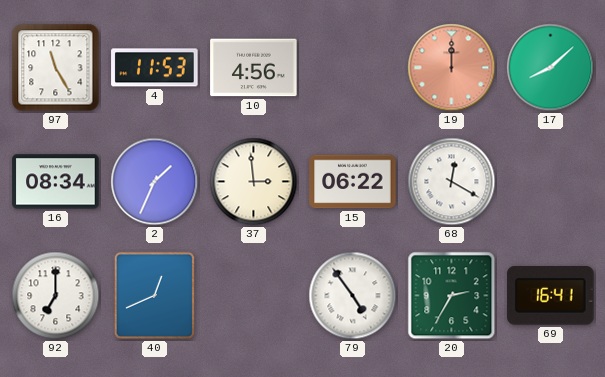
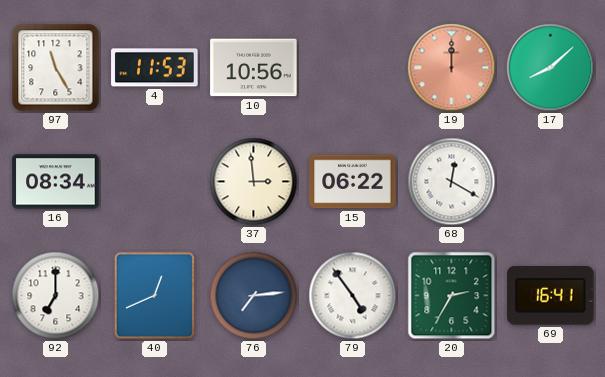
10: 4:56 -> 10:56
2: 1:34 -> none
76: none -> 7:14
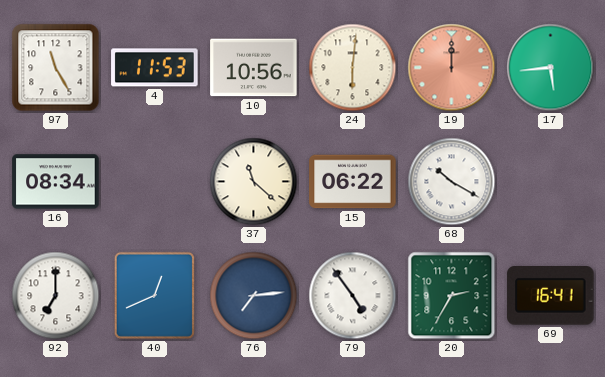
24: none -> 6:01
17: 8:08 -> 5:44
37: 2:59 -> 11:22
68: 12:20 -> 10:20
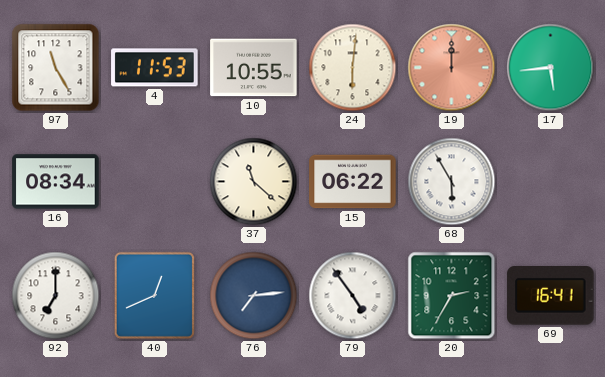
10: 10:56 -> 10:55
68: 10:20 -> 5:55
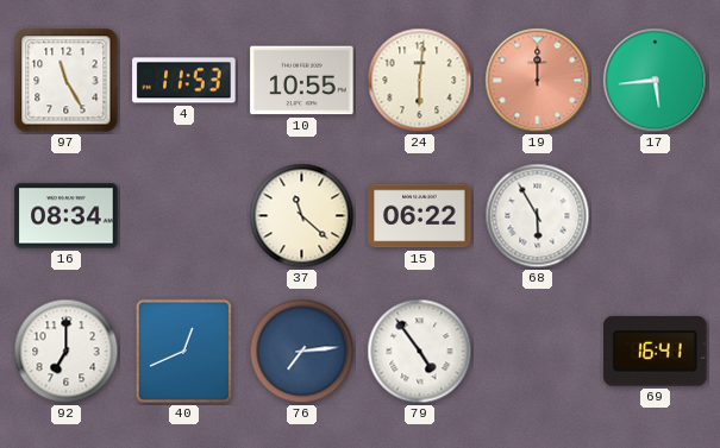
20: 2:35 -> none
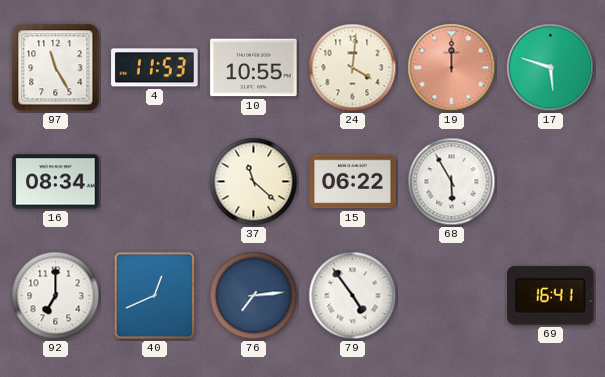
24: 6:01 -> 4:01
17: 5:44 -> 5:48
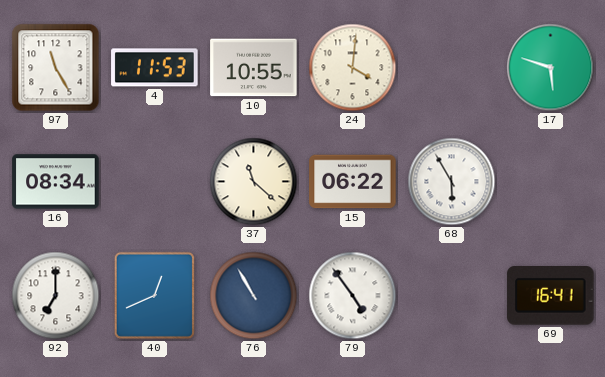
19: 12:00 -> none
76: 7:14 -> 10:55
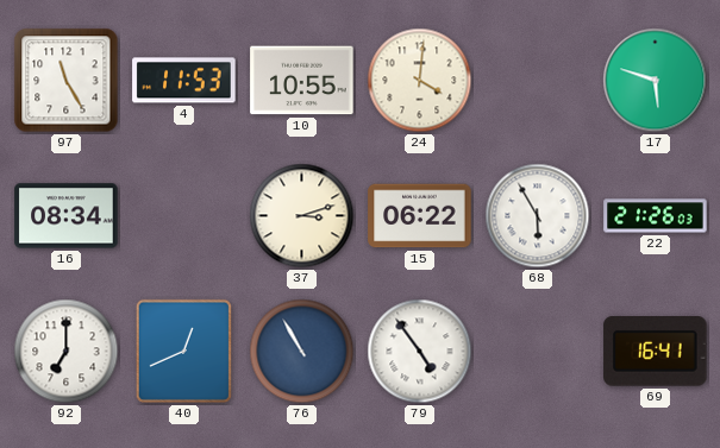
37: 11:22 -> 3:12
22: none -> 21:26
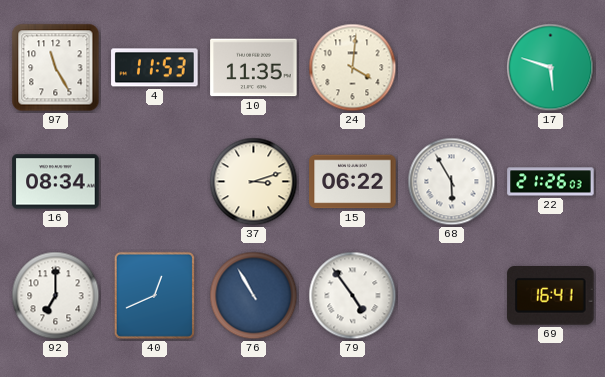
10: 10:55 -> 11:35
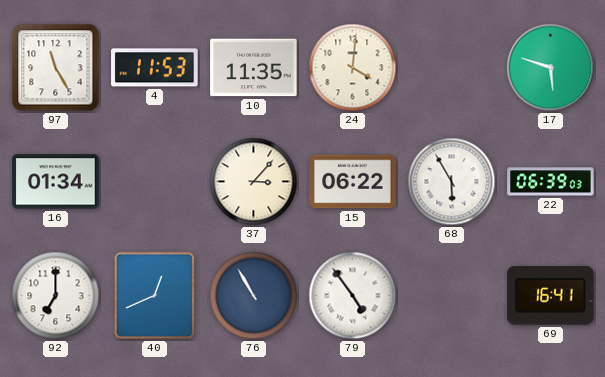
16: 08:34 -> 01:34
37: 3:12 -> 3:07
22: 21:26 -> 06:39
